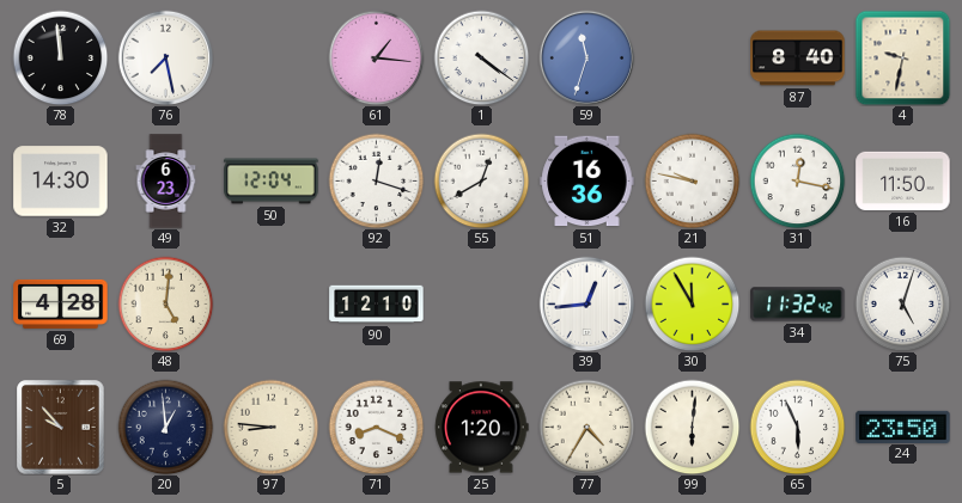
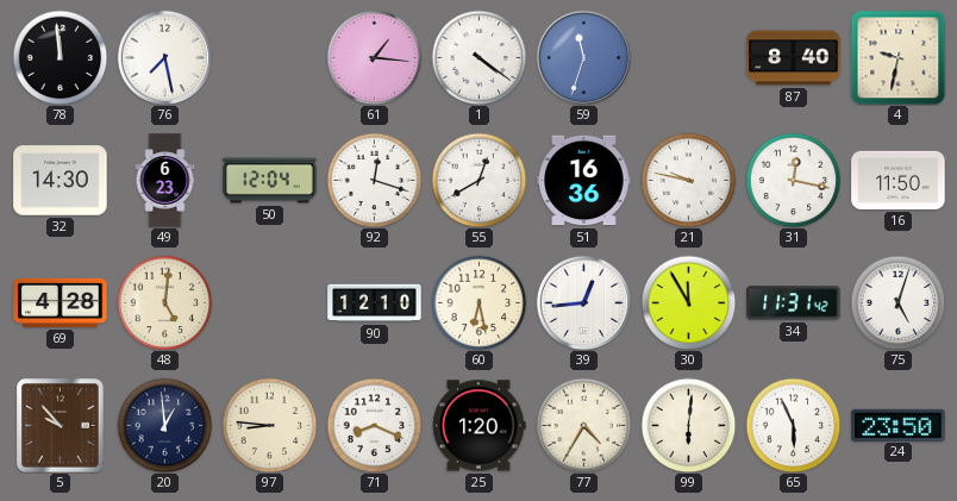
60: none -> 6:28
34: 11:32 -> 11:31
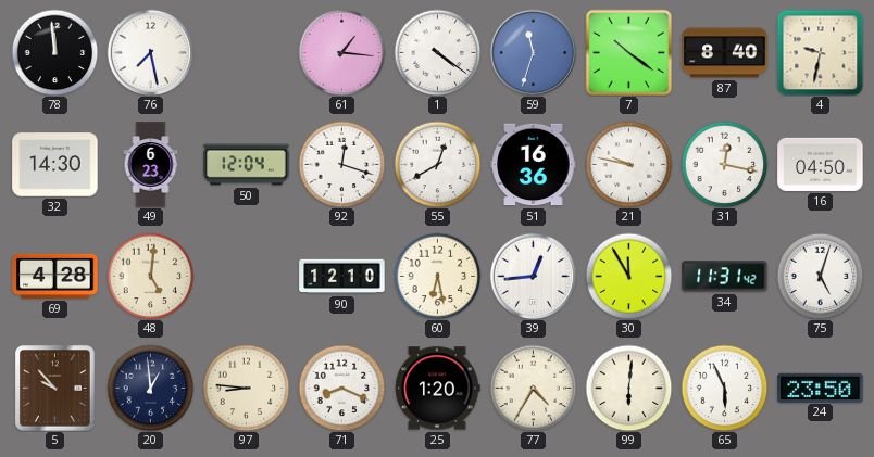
7: none -> 10:21
16: 11:50 -> 04:50
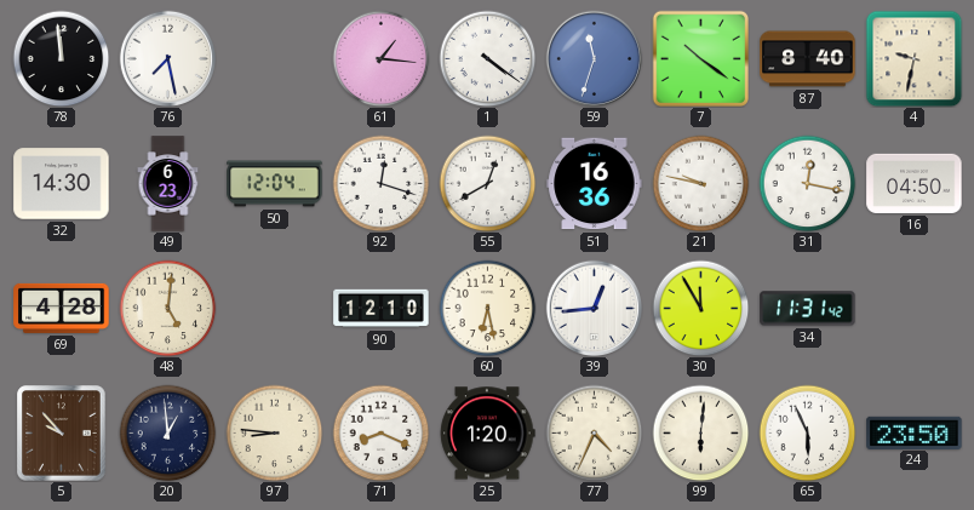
75: 5:03 -> none
77: 4:35 -> 4:34
